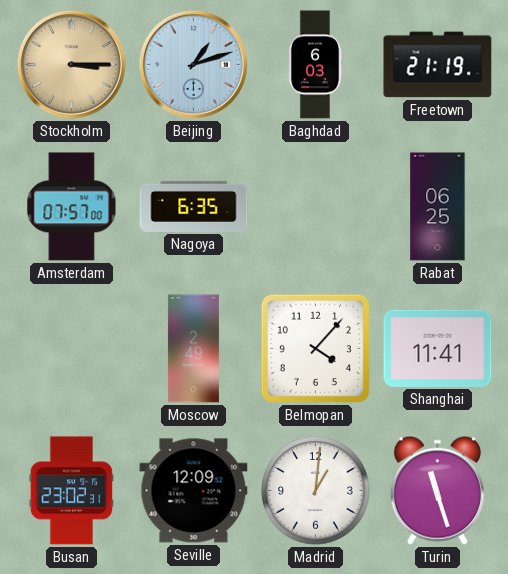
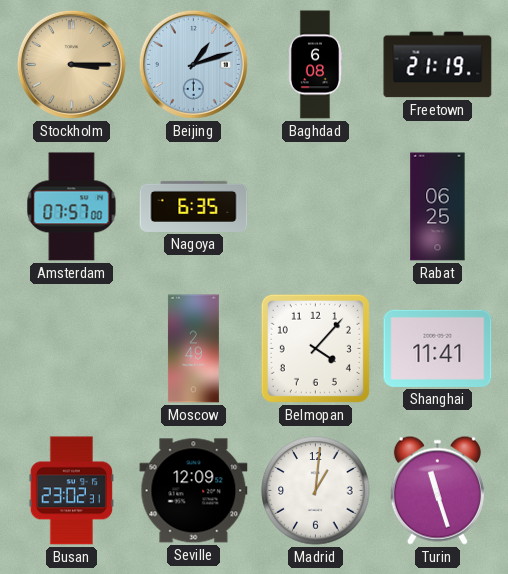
Baghdad: 6:03 -> 6:08
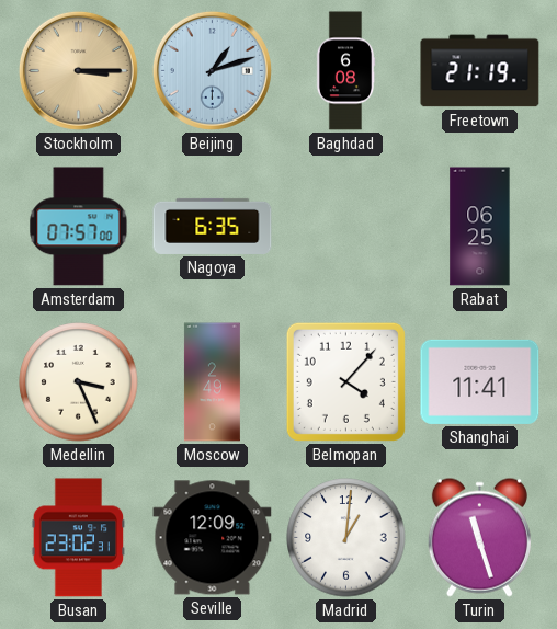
Medellin: none -> 3:26
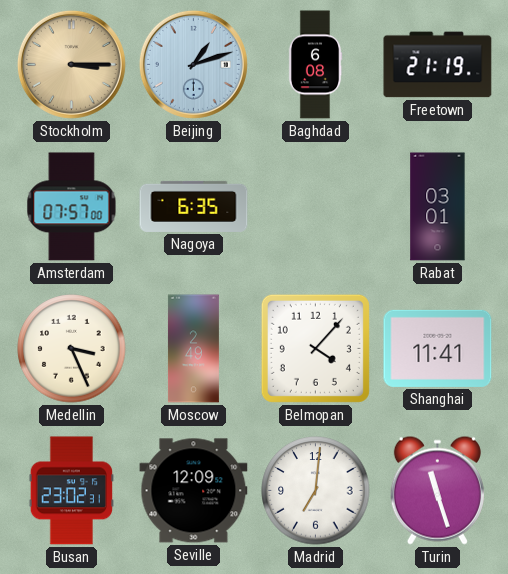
Rabat: 06:25 -> 03:01
Madrid: 1:01 -> 7:01
